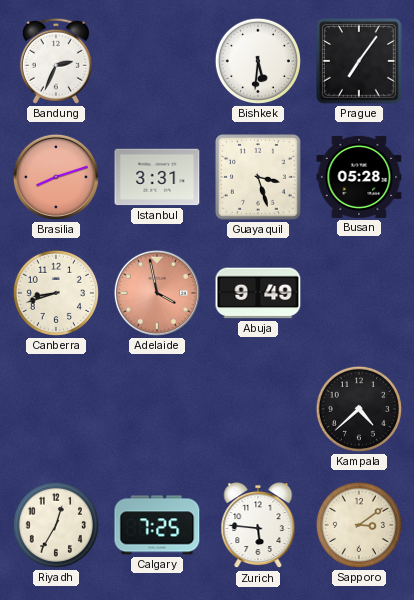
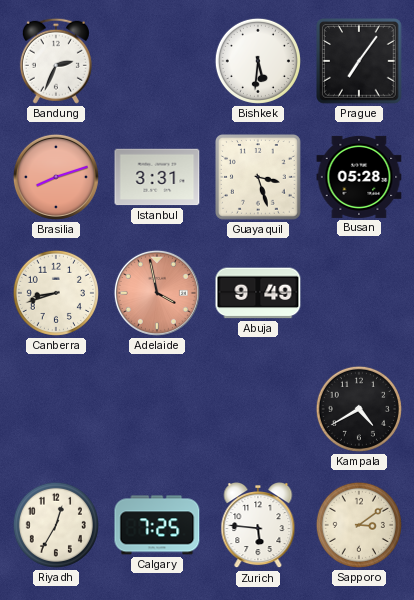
Kampala: 4:38 -> 4:40
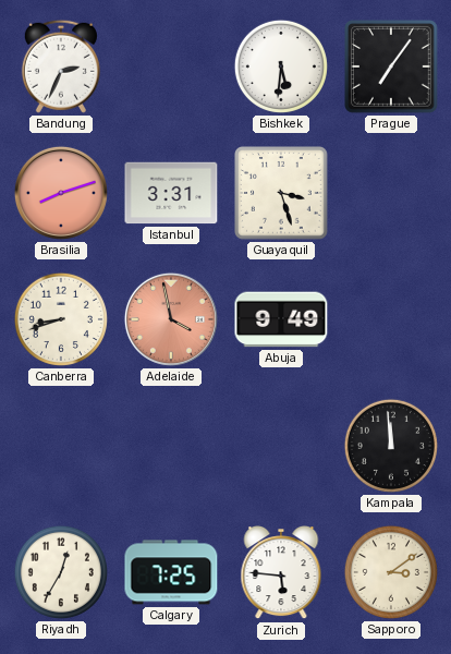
Busan: 05:28 -> none
Kampala: 4:40 -> 11:59
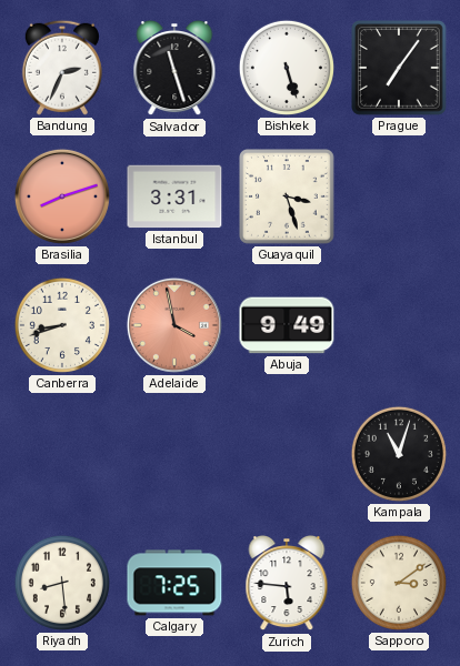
Salvador: none -> 11:27
Bishkek: 5:31 -> 5:27
Kampala: 11:59 -> 11:03
Riyadh: 12:35 -> 8:29
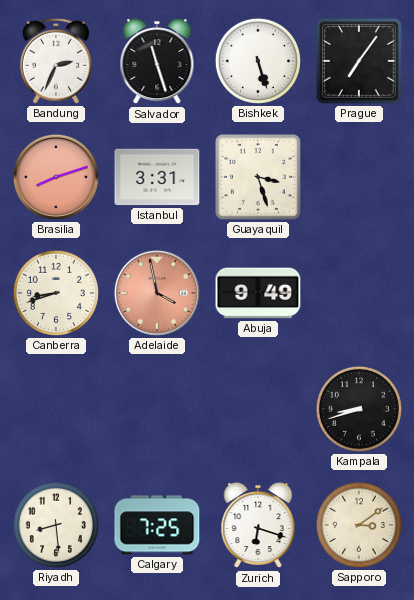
Kampala: 11:03 -> 8:42
Zurich: 5:46 -> 6:18
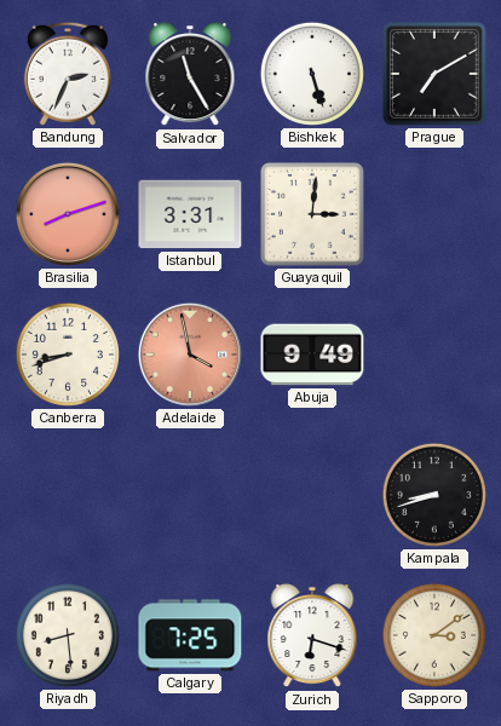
Salvador: 11:27 -> 11:25
Prague: 7:06 -> 7:10
Guayaquil: 3:27 -> 3:01
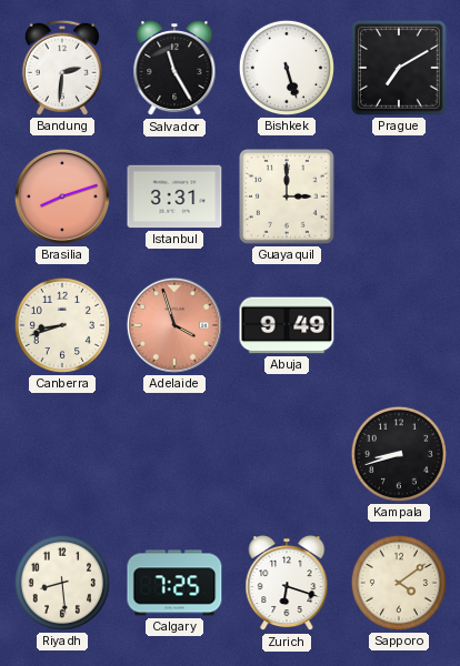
Bandung: 2:34 -> 2:31
Guayaquil: 3:01 -> 3:00
Adelaide: 3:58 -> 3:57
Sapporo: 3:09 -> 4:09
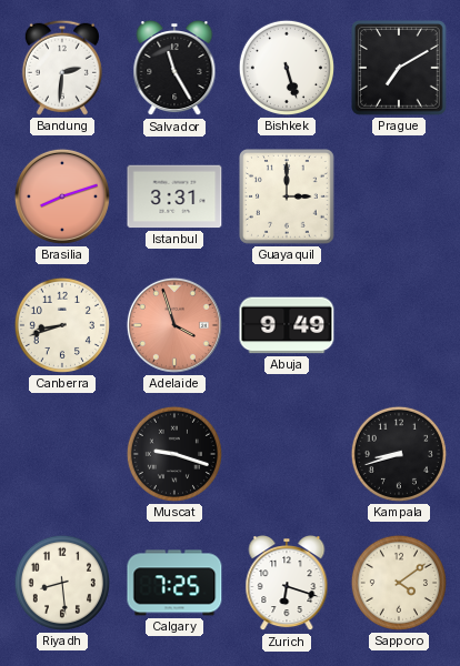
Muscat: none -> 9:18
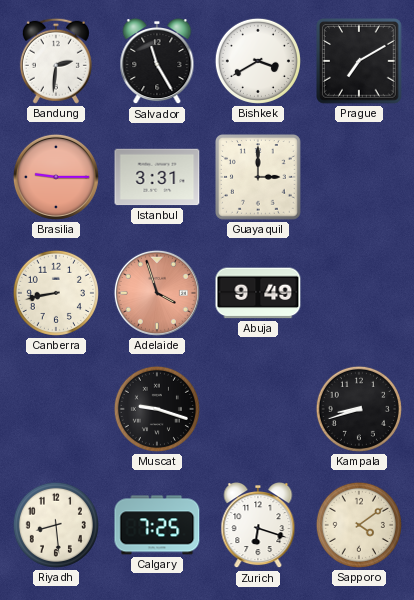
Bishkek: 5:27 -> 3:40
Brasilia: 8:12 -> 9:15
Canberra: 8:42 -> 8:43
